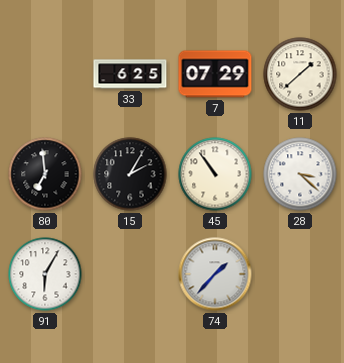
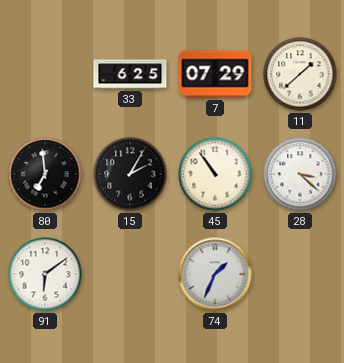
91: 6:05 -> 6:09
74: 1:37 -> 1:34
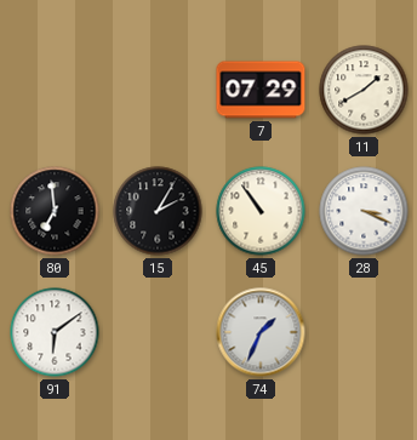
33: 6:25 -> none
11: 1:38 -> 1:40
28: 3:22 -> 3:19
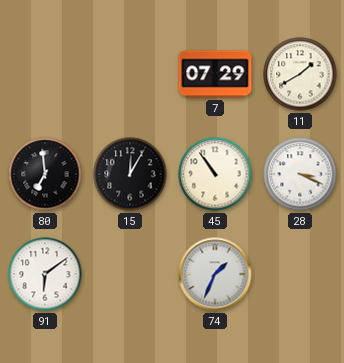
15: 2:05 -> 12:05
